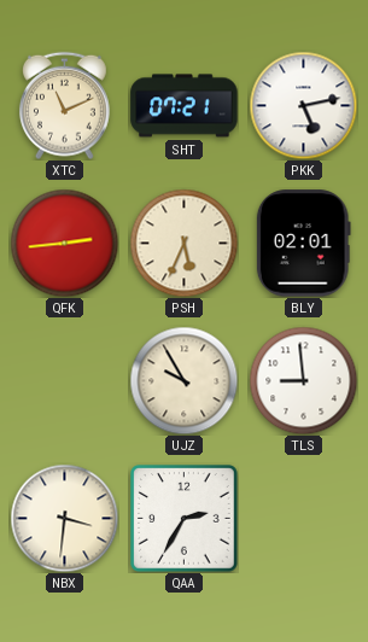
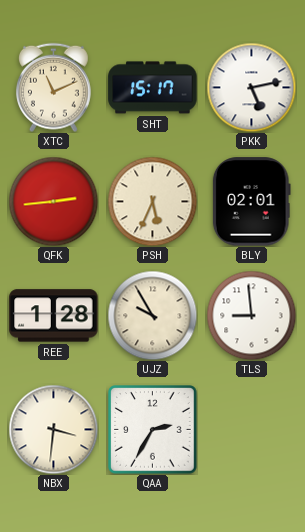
SHT: 07:21 -> 15:17
REE: none -> 1:28
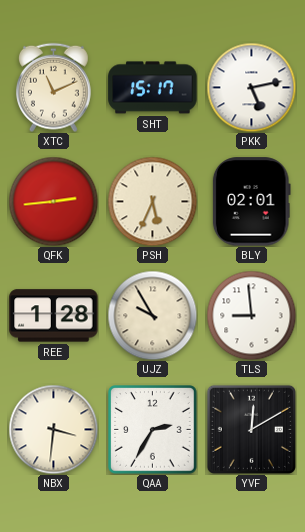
YVF: none -> 12:10
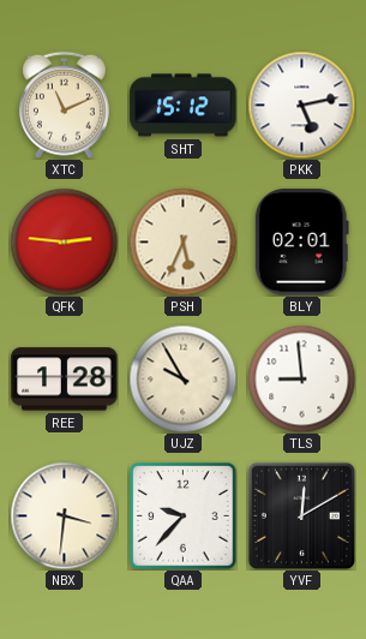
SHT: 15:17 -> 15:12
QFK: 2:44 -> 2:46
QAA: 2:35 -> 9:37
